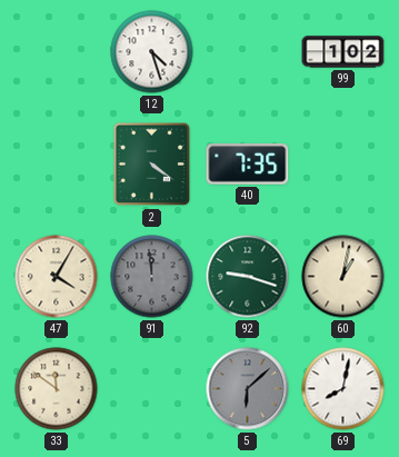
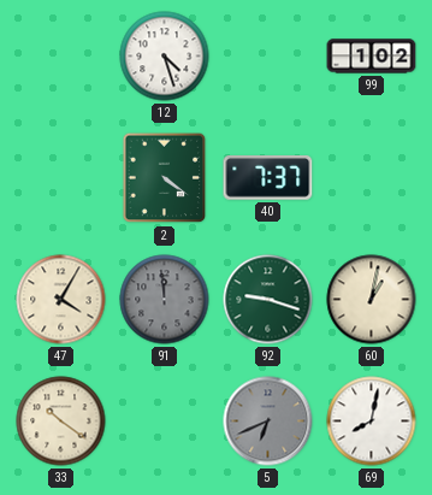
40: 7:35 -> 7:37
33: 11:51 -> 10:21
5: 6:08 -> 6:41
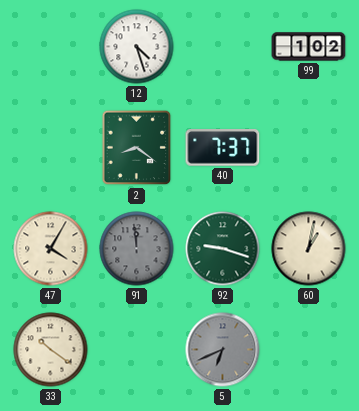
2: 4:21 -> 8:21
69: 8:02 -> none
